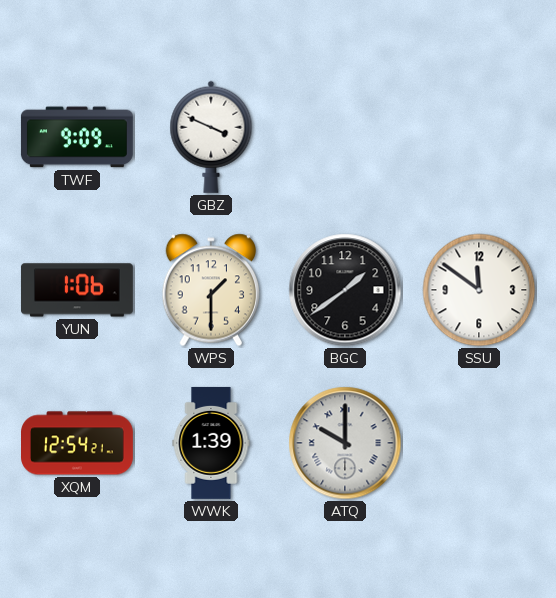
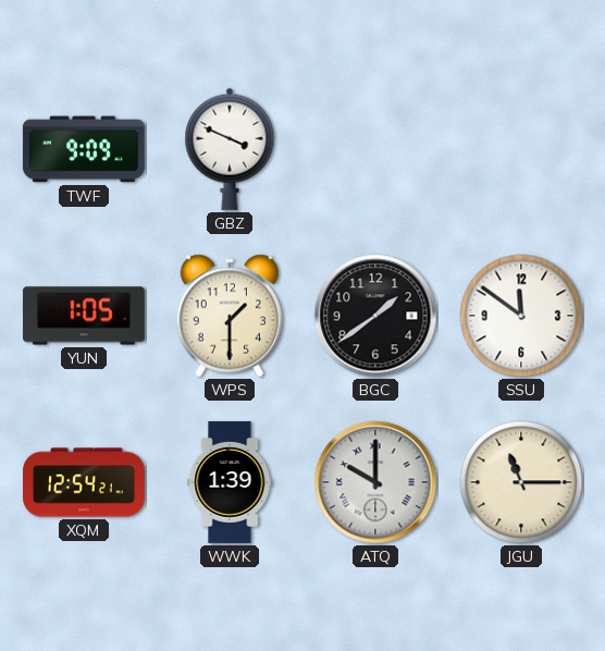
YUN: 1:06 -> 1:05
JGU: none -> 11:15
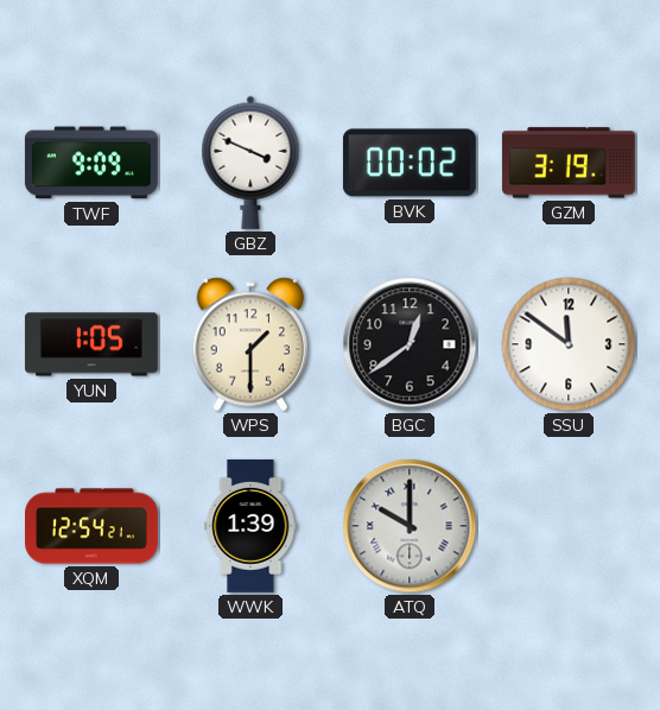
BVK: none -> 00:02
GZM: none -> 3:19
BGC: 1:39 -> 12:39
JGU: 11:15 -> none
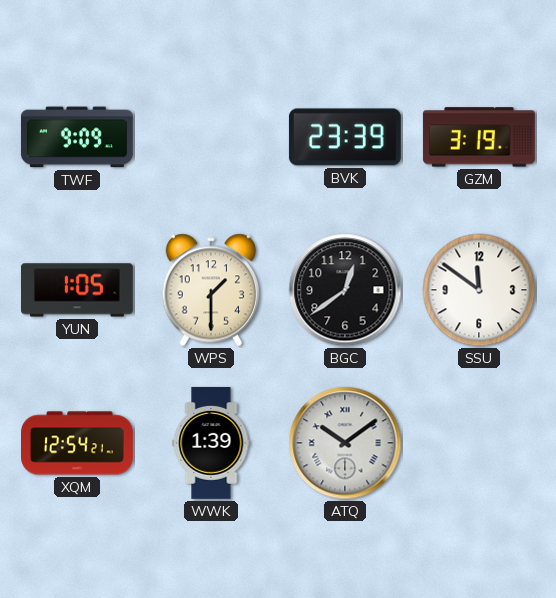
GBZ: 3:49 -> none
BVK: 00:02 -> 23:39
ATQ: 10:00 -> 10:09
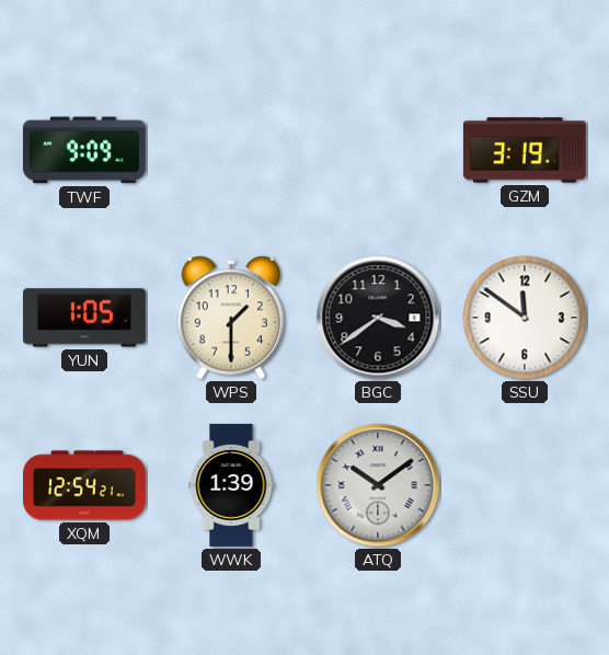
BVK: 23:39 -> none
BGC: 12:39 -> 3:39
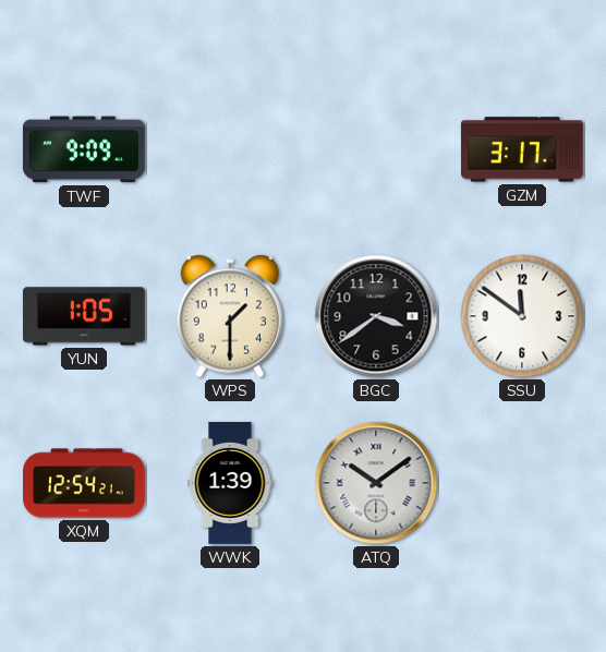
GZM: 3:19 -> 3:17
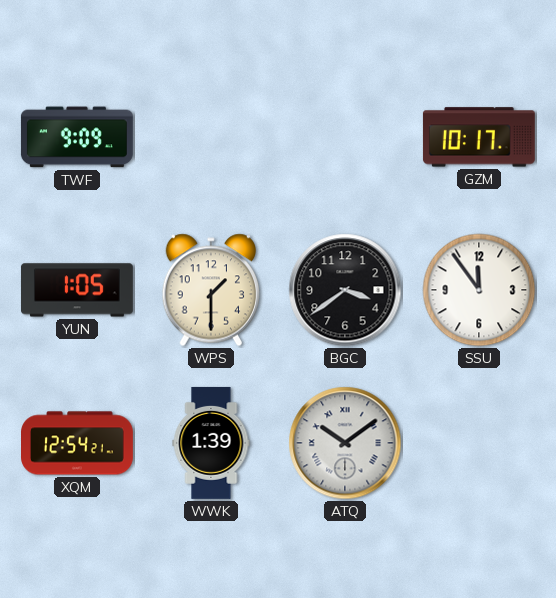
GZM: 3:17 -> 10:17
SSU: 11:51 -> 11:54
